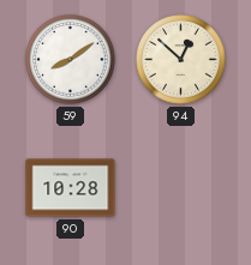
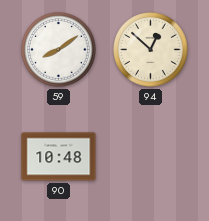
90: 10:28 -> 10:48
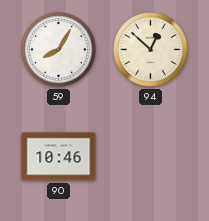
59: 8:09 -> 8:05
90: 10:48 -> 10:46
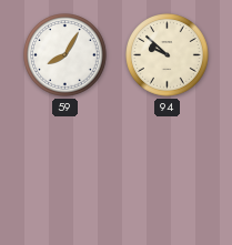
94: 12:52 -> 9:52
90: 10:46 -> none
